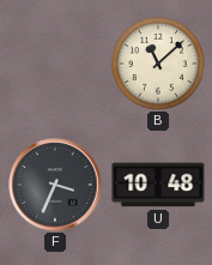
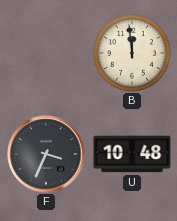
B: 11:08 -> 11:59
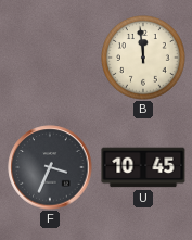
U: 10:48 -> 10:45
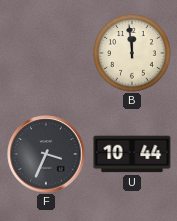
U: 10:45 -> 10:44
